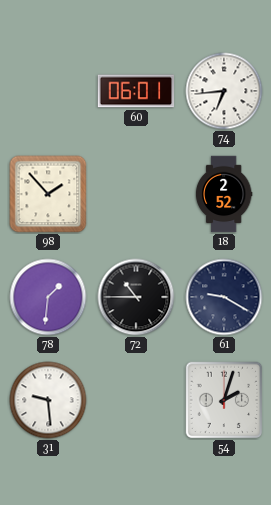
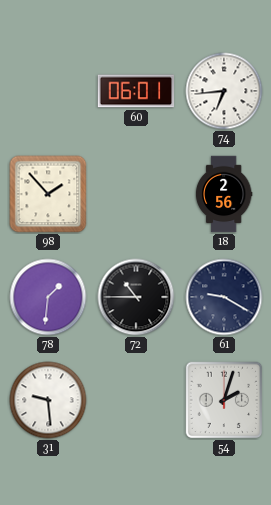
18: 2:52 -> 2:56
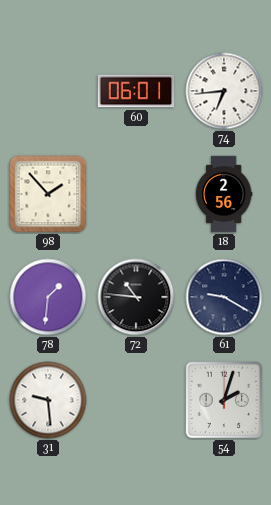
72: 10:45 -> 10:46
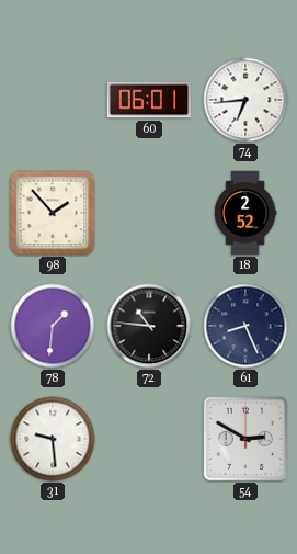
18: 2:56 -> 2:52
61: 9:20 -> 8:26
54: 2:03 -> 2:50
